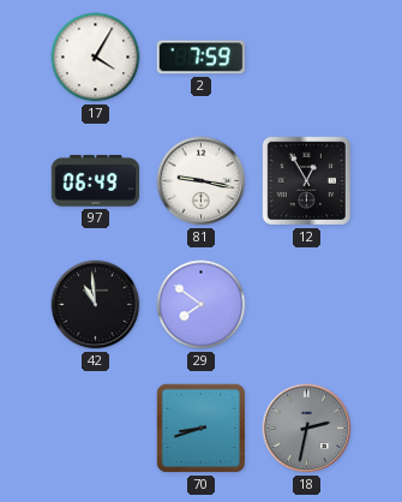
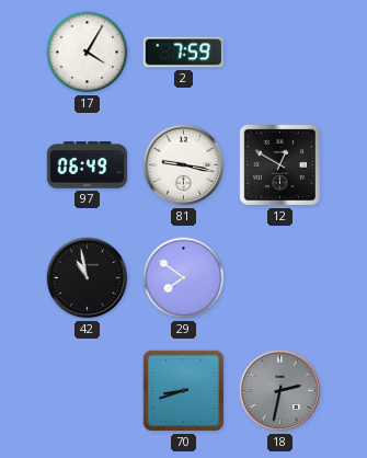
12: 12:55 -> 12:50
42: 10:59 -> 10:58
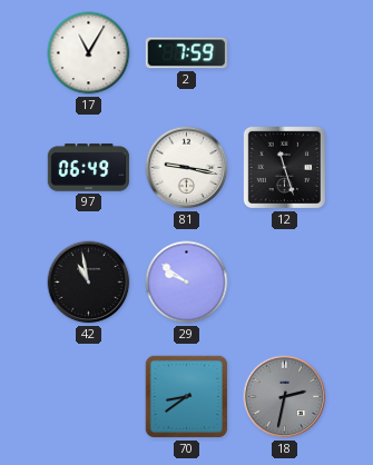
17: 4:05 -> 11:05
12: 12:50 -> 11:27
29: 7:51 -> 9:51
70: 8:42 -> 8:39
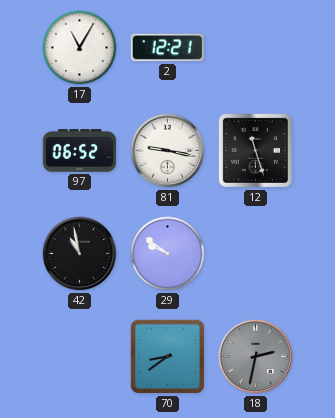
2: 7:59 -> 12:21
97: 06:49 -> 06:52
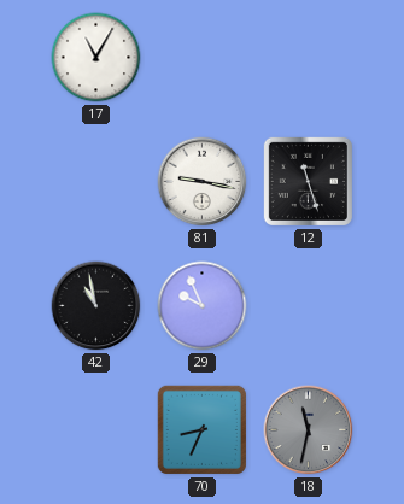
2: 12:21 -> none
97: 06:52 -> none
29: 9:51 -> 9:56
70: 8:39 -> 8:34
18: 2:32 -> 11:32
